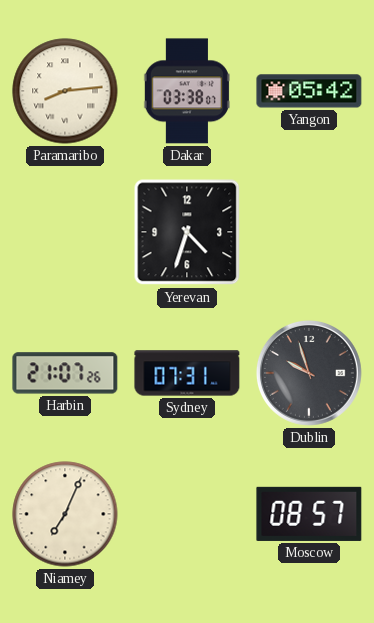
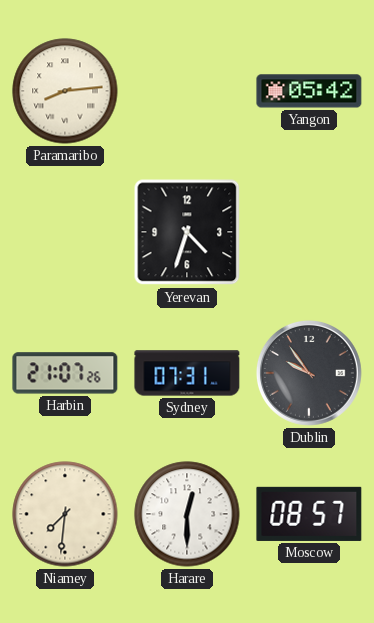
Dakar: 03:38 -> none
Dublin: 9:57 -> 9:54
Niamey: 7:04 -> 7:31
Harare: none -> 12:30
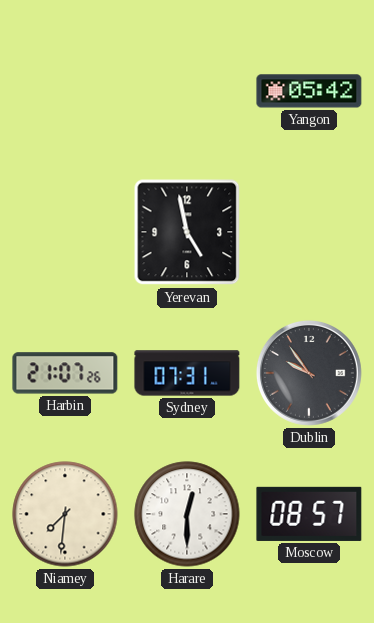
Paramaribo: 8:14 -> none
Yerevan: 4:33 -> 4:58
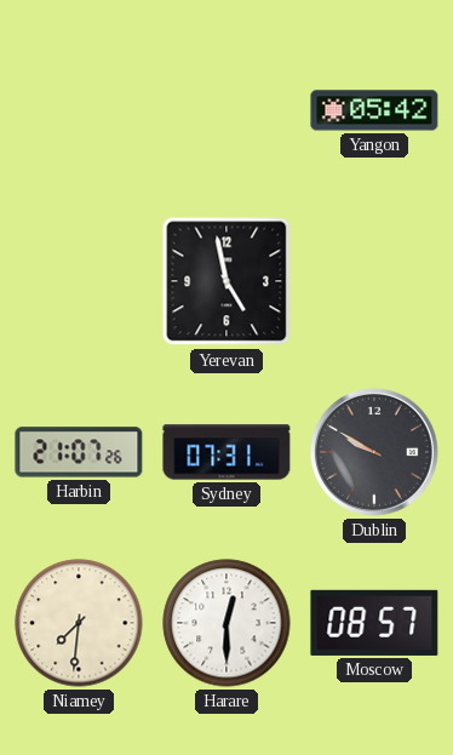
Dublin: 9:54 -> 9:50
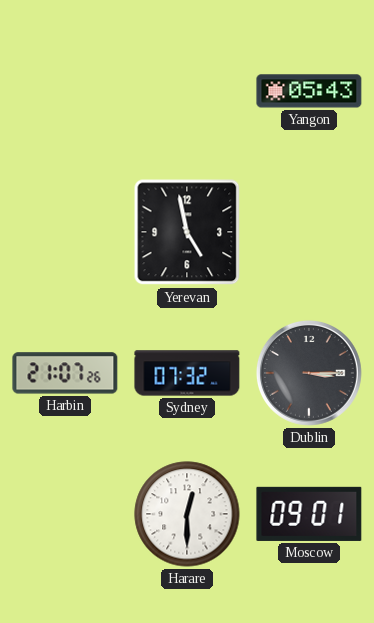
Yangon: 05:42 -> 05:43
Sydney: 07:31 -> 07:32
Dublin: 9:50 -> 3:15
Niamey: 7:31 -> none
Moscow: 08:57 -> 09:01
